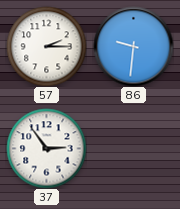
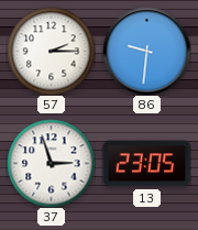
37: 2:54 -> 2:57
13: none -> 23:05
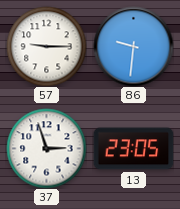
57: 2:15 -> 9:15
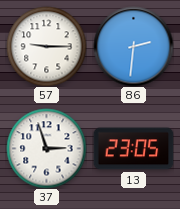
86: 9:31 -> 2:31
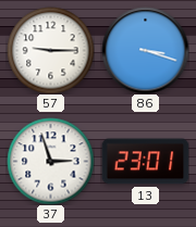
86: 2:31 -> 3:18
13: 23:05 -> 23:01
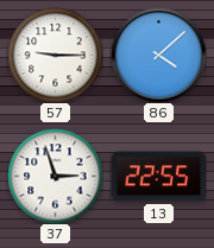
86: 3:18 -> 4:08
13: 23:01 -> 22:55
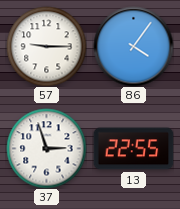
86: 4:08 -> 4:06
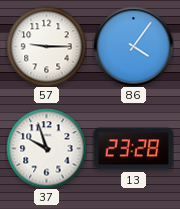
37: 2:57 -> 9:57
13: 22:55 -> 23:28
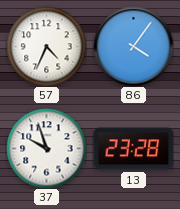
57: 9:15 -> 4:34
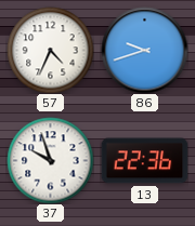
86: 4:06 -> 9:42
13: 23:28 -> 22:36
